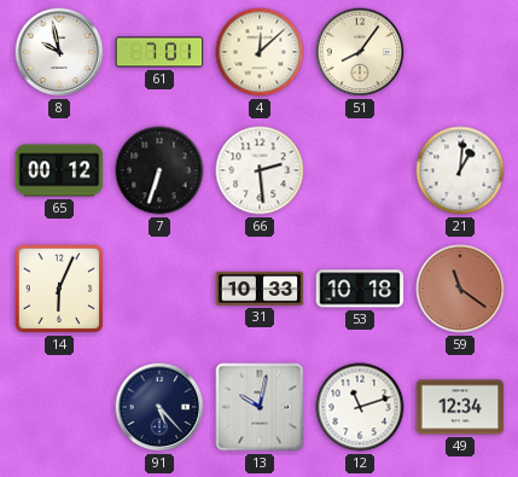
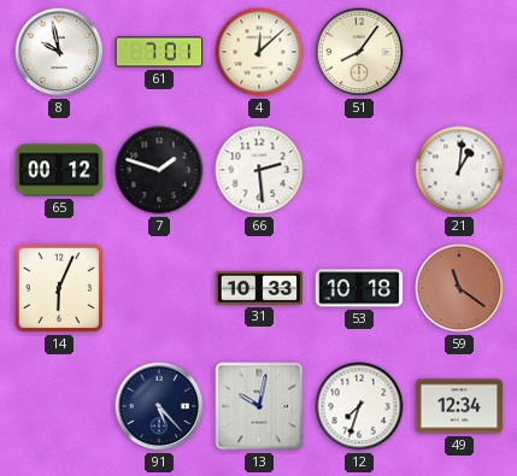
7: 6:33 -> 1:48
12: 11:12 -> 7:33
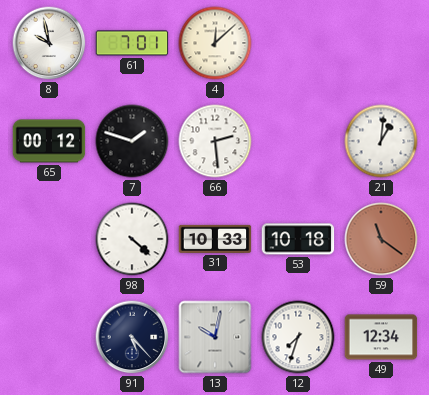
51: 8:06 -> none
14: 6:04 -> none
98: none -> 4:22
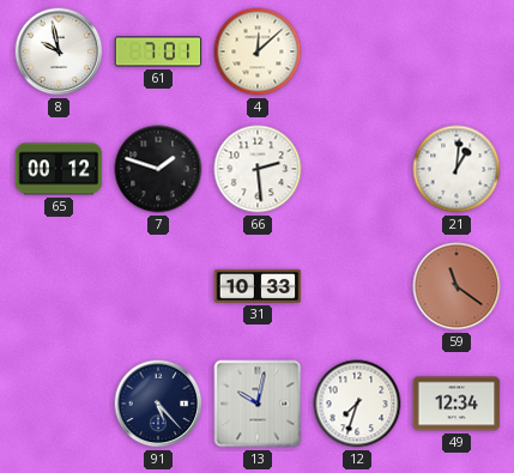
98: 4:22 -> none
53: 10:18 -> none
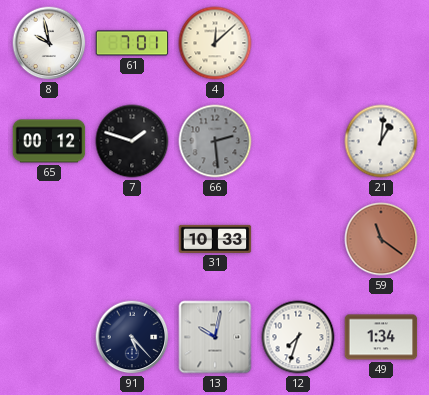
66 dial: white -> grey
49: 12:34 -> 1:34
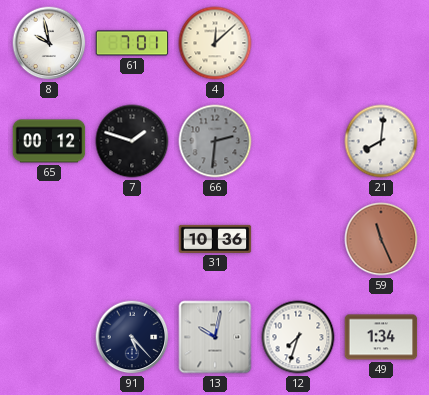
66: 2:29 -> 2:31
21: 1:01 -> 8:01
31: 10:33 -> 10:36
59: 11:21 -> 11:26
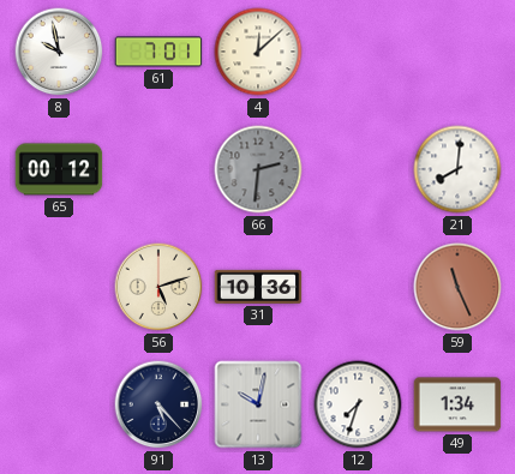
7: 1:48 -> none
56: none -> 5:12
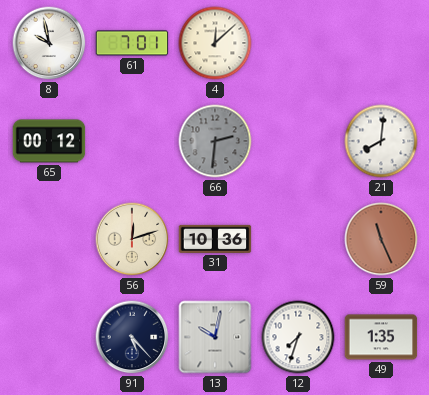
56: 5:12 -> 12:12
49: 1:34 -> 1:35
